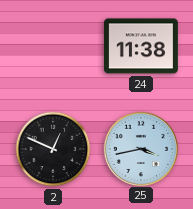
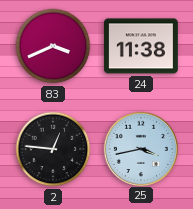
83: none -> 3:41
2: 12:49 -> 12:46
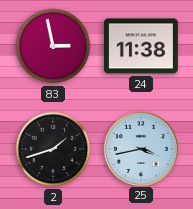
83: 3:41 -> 2:58
2: 12:46 -> 1:42
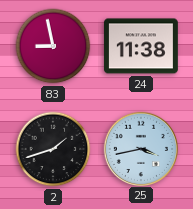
83: 2:58 -> 8:58
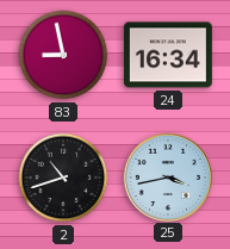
24: 11:38 -> 16:34
2: 1:42 -> 10:42
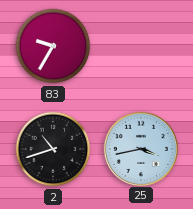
83: 8:58 -> 9:35
24: 16:34 -> none
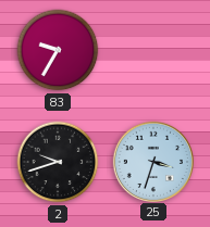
2: 10:42 -> 9:42
25: 3:43 -> 3:33
